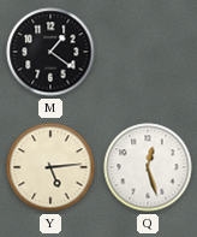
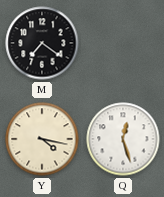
M: 1:21 -> 7:21
Y: 5:14 -> 4:17
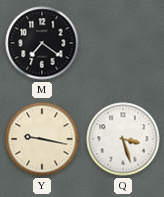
Y: 4:17 -> 9:17
Q: 12:27 -> 3:27
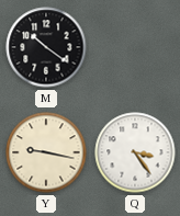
M: 7:21 -> 10:21
Q: 3:27 -> 3:24
